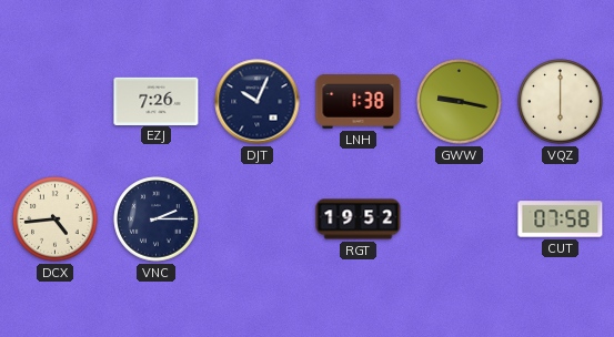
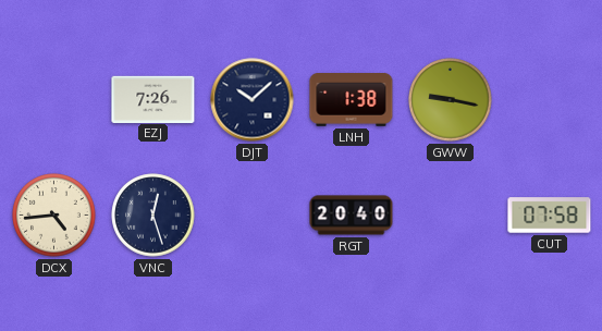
DJT: 10:04 -> 10:08
VQZ: 6:00 -> none
VNC: 2:15 -> 12:27
RGT: 19:52 -> 20:40
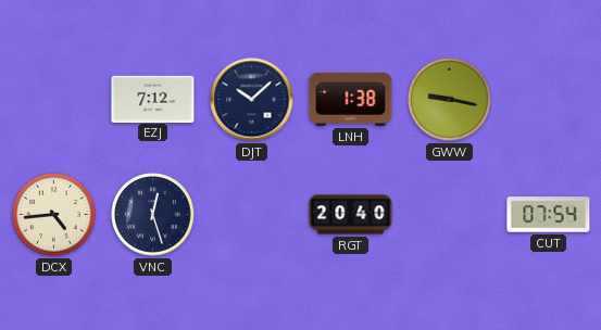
EZJ: 7:26 -> 7:12
CUT: 07:58 -> 07:54
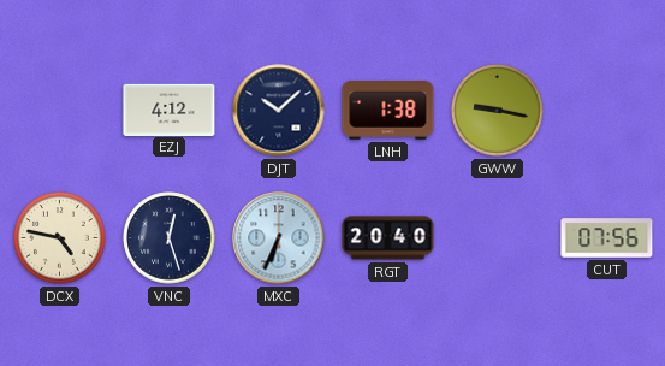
EZJ: 7:12 -> 4:12
DCX: 4:44 -> 4:47
MXC: none -> 6:34
CUT: 07:54 -> 07:56
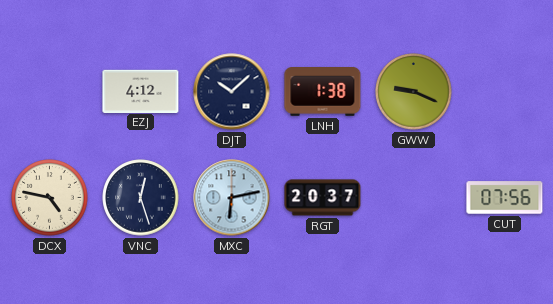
GWW: 9:17 -> 9:19
MXC: 6:34 -> 6:13
RGT: 20:40 -> 20:37
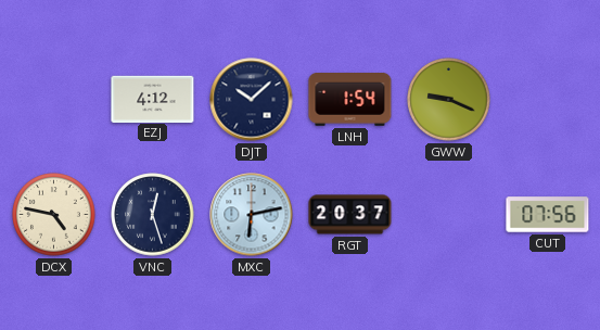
LNH: 1:38 -> 1:54
